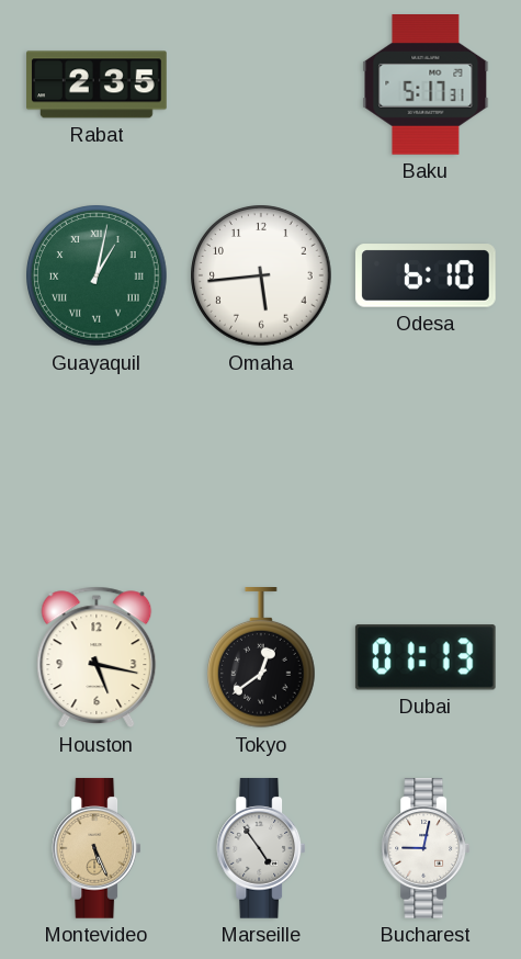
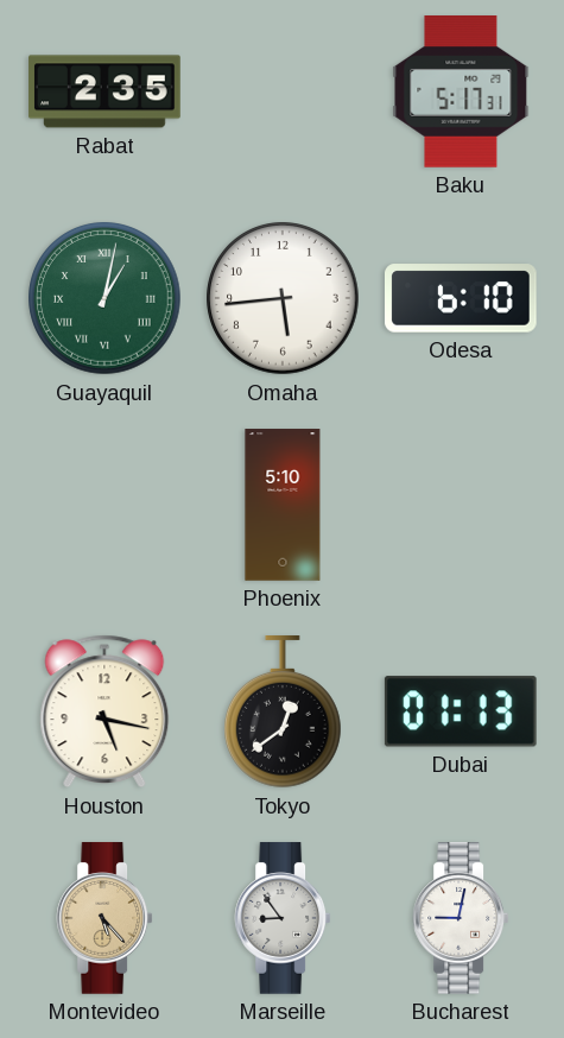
Phoenix: none -> 5:10
Montevideo: 5:26 -> 5:23
Marseille: 4:54 -> 8:54
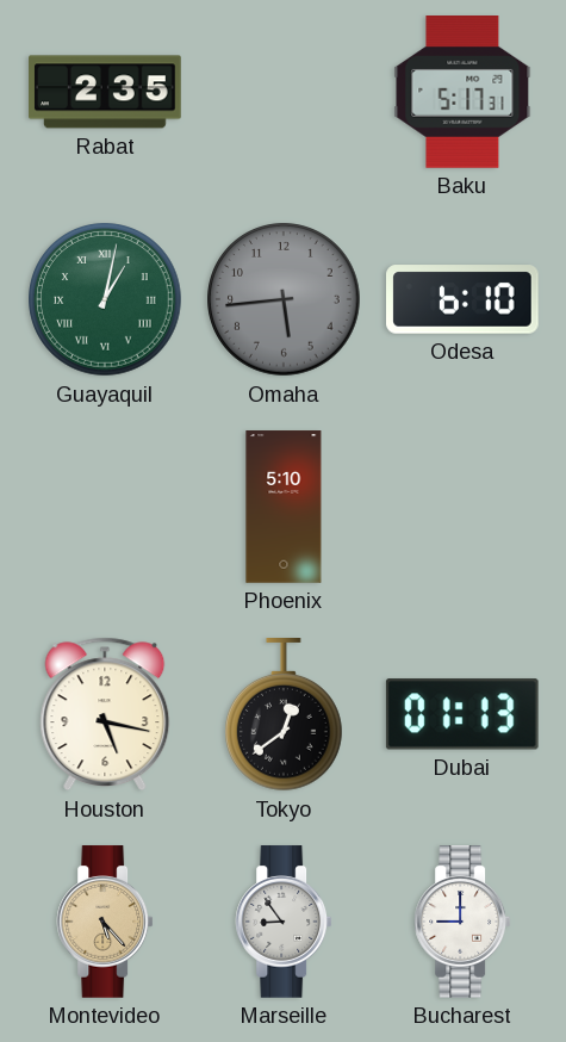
Omaha dial: white -> grey
Bucharest: 9:02 -> 9:00
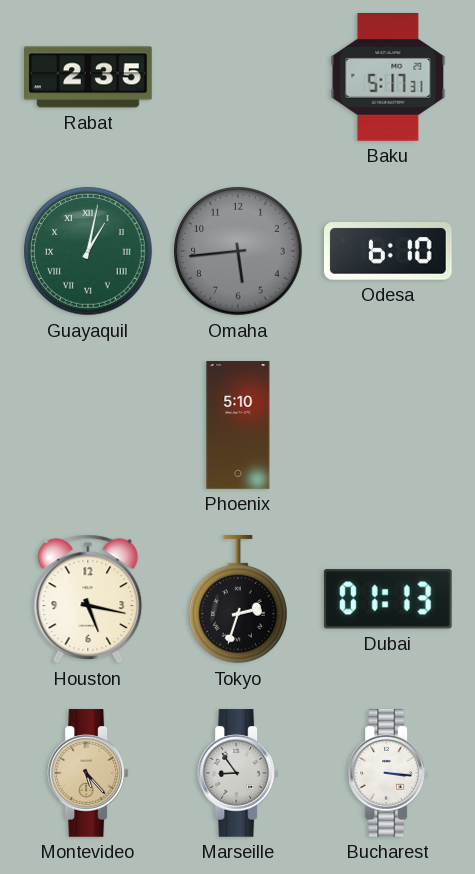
Tokyo: 12:39 -> 2:33
Bucharest: 9:00 -> 3:16
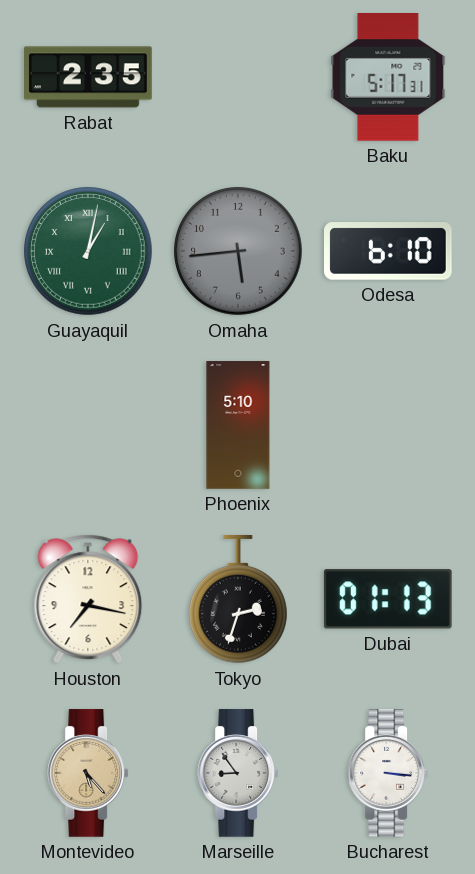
Houston: 5:17 -> 7:17
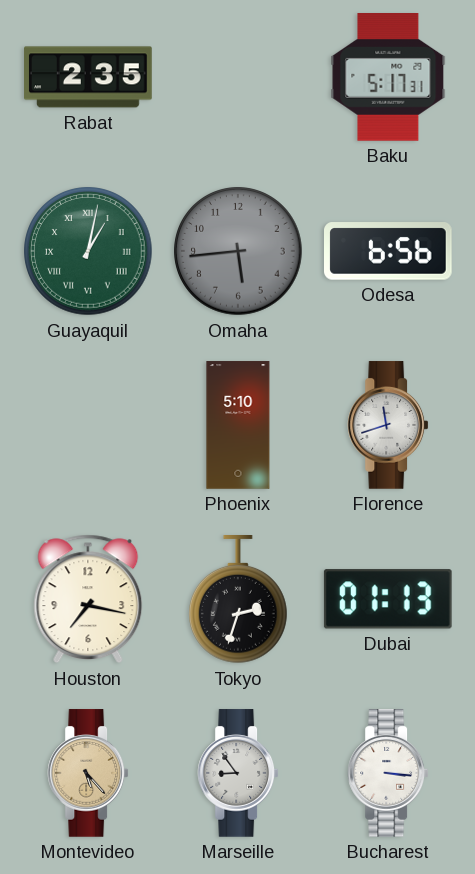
Odesa: 6:10 -> 6:56
Florence: none -> 11:42
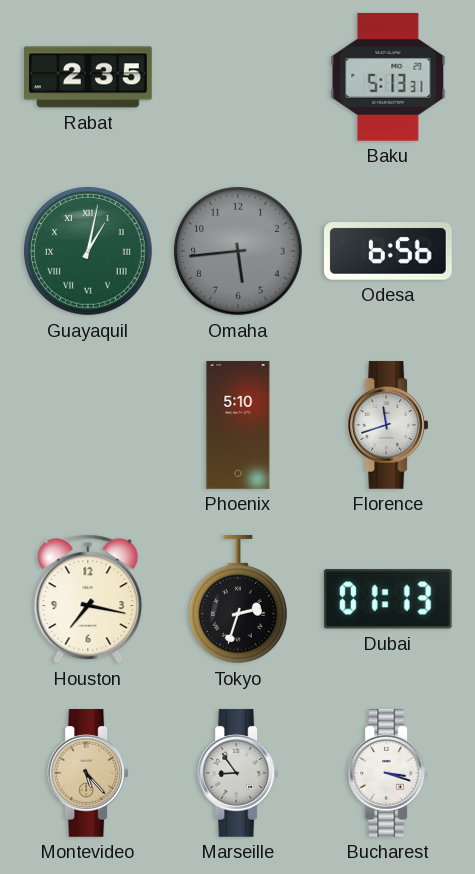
Baku: 5:17 -> 5:13
Bucharest: 3:16 -> 3:18
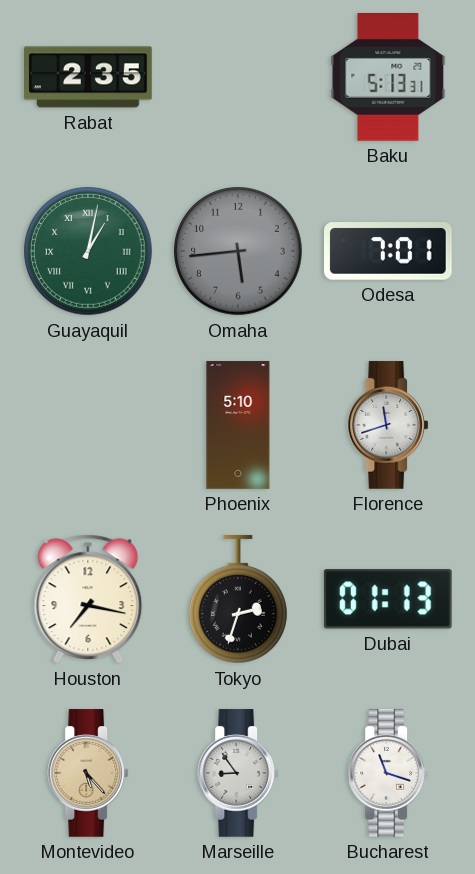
Odesa: 6:56 -> 7:01
Bucharest: 3:18 -> 11:18
